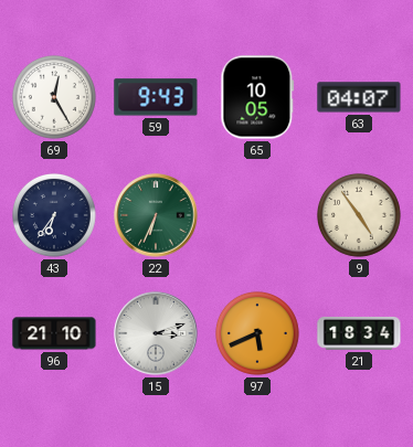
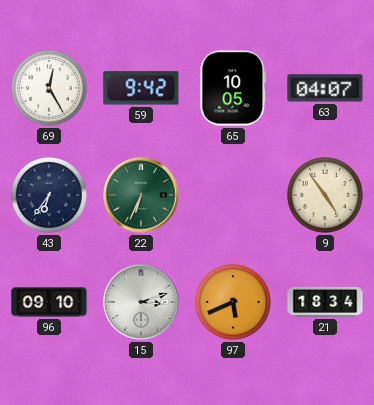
59: 9:43 -> 9:42
96: 21:10 -> 09:10
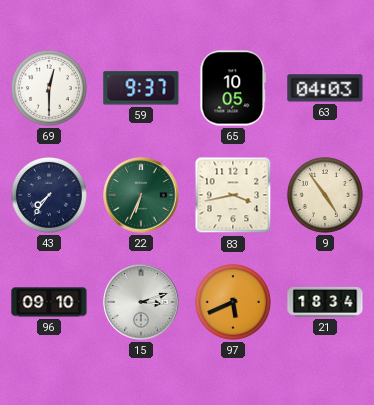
69: 12:25 -> 12:30
59: 9:42 -> 9:37
63: 04:07 -> 04:03
43: 6:36 -> 7:36
83: none -> 3:43
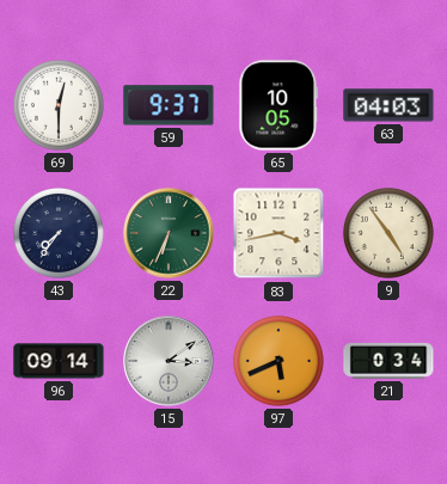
96: 09:10 -> 09:14
15: 3:12 -> 3:09
21: 18:34 -> 0:34
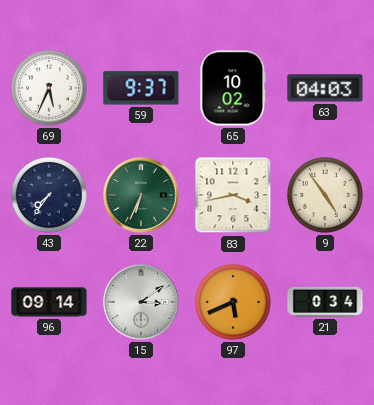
69: 12:30 -> 5:34
65: 10:05 -> 10:02
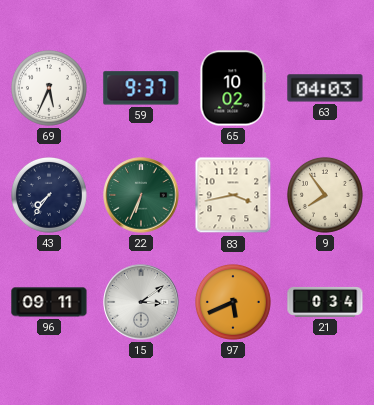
9: 4:54 -> 7:54
96: 09:14 -> 09:11
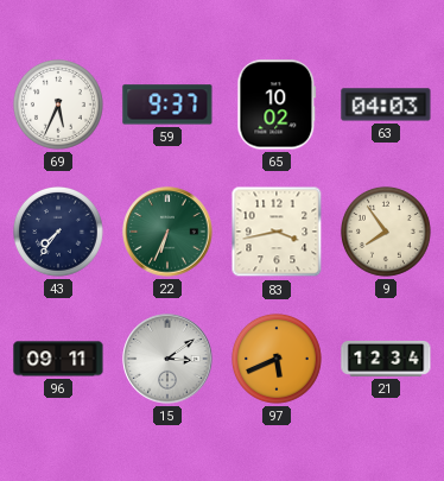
21: 0:34 -> 12:34
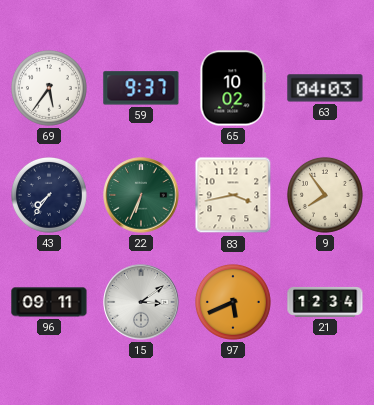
69: 5:34 -> 5:36
